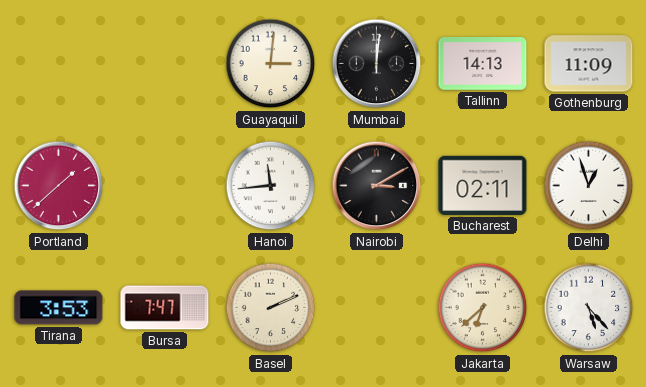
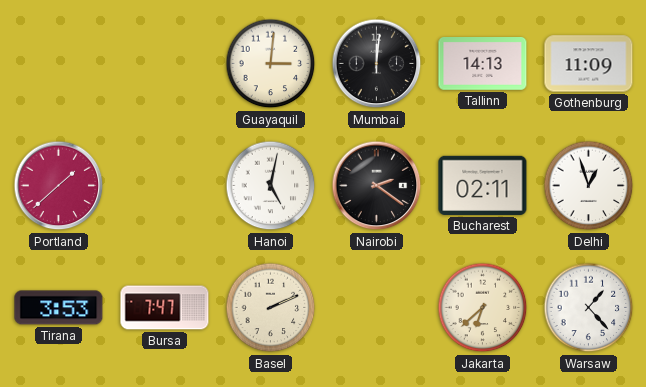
Hanoi: 11:44 -> 5:02
Nairobi: 3:10 -> 2:21
Warsaw: 5:23 -> 1:23
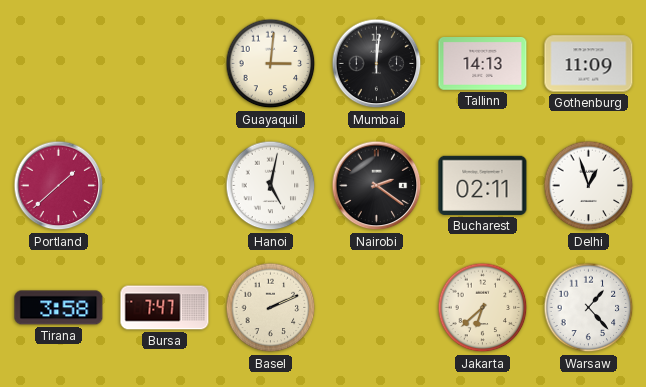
Tirana: 3:53 -> 3:58
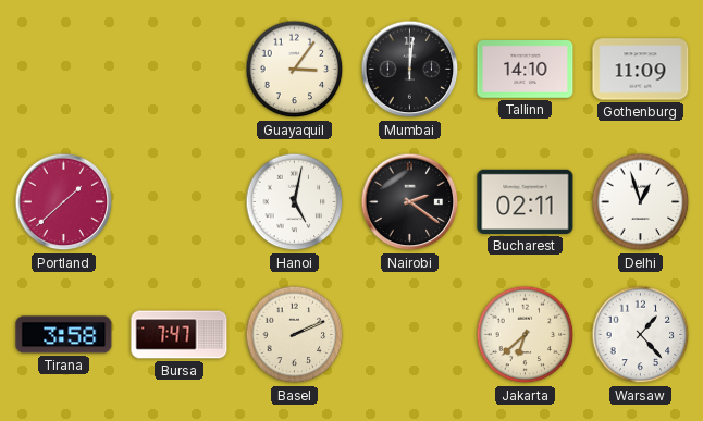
Guayaquil: 3:01 -> 3:06
Tallinn: 14:13 -> 14:10
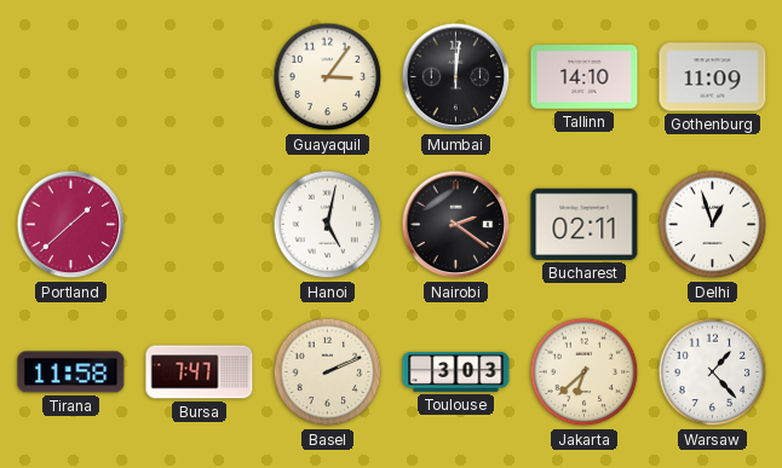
Tirana: 3:58 -> 11:58
Toulouse: none -> 3:03
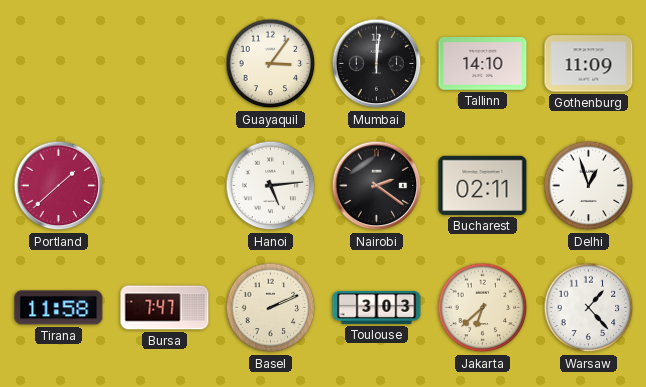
Hanoi: 5:02 -> 5:14
